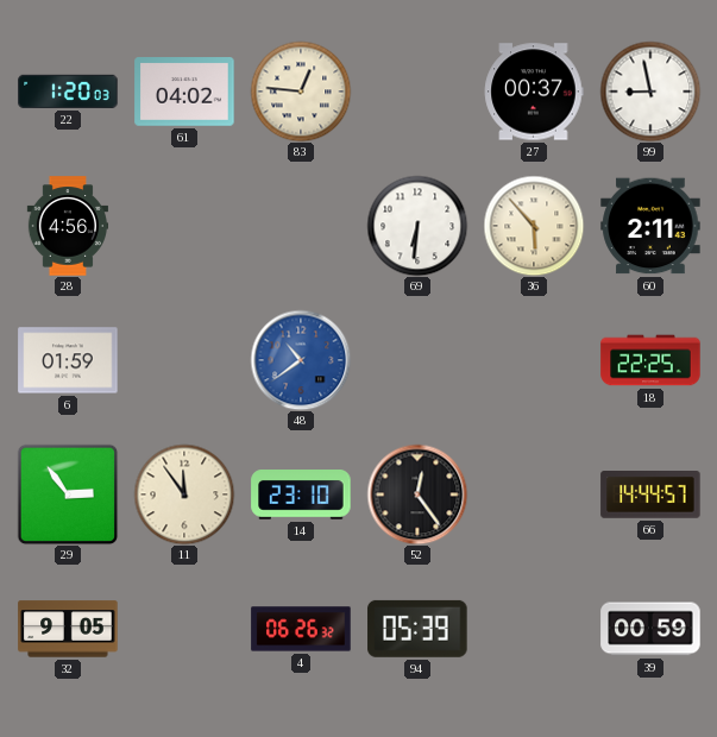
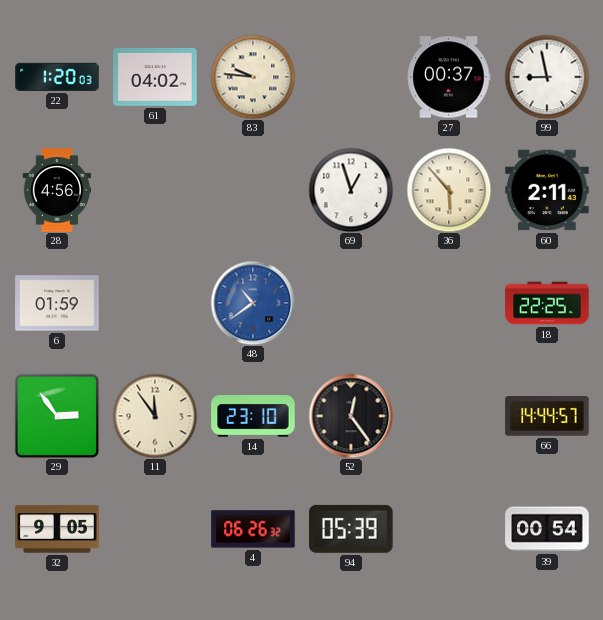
83: 12:46 -> 9:46
69: 6:31 -> 12:57
39: 00:59 -> 00:54
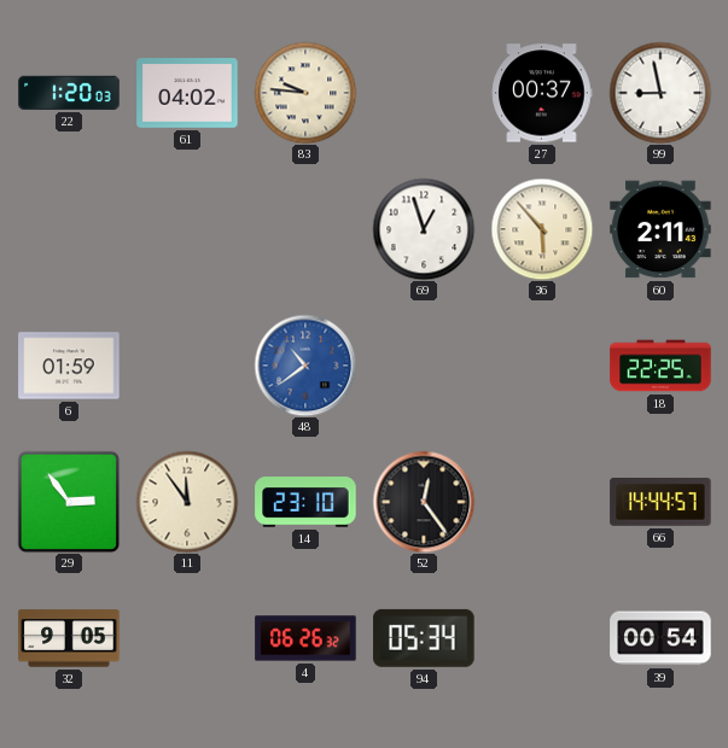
28: 4:56 -> none
94: 05:39 -> 05:34
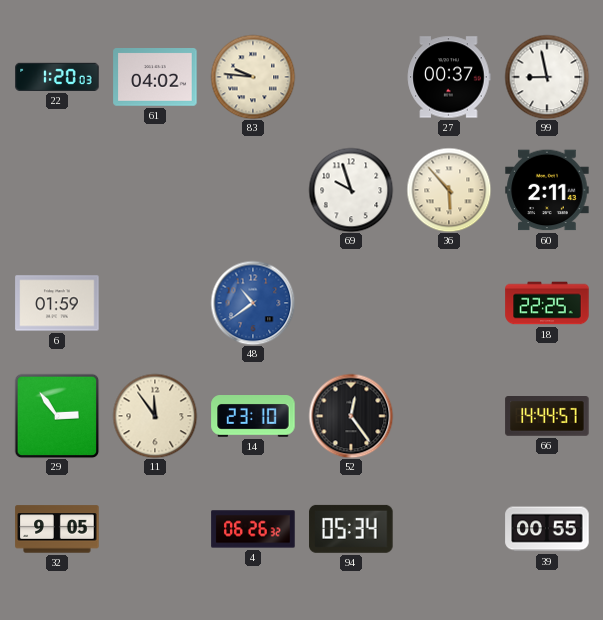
69: 12:57 -> 9:57
39: 00:54 -> 00:55
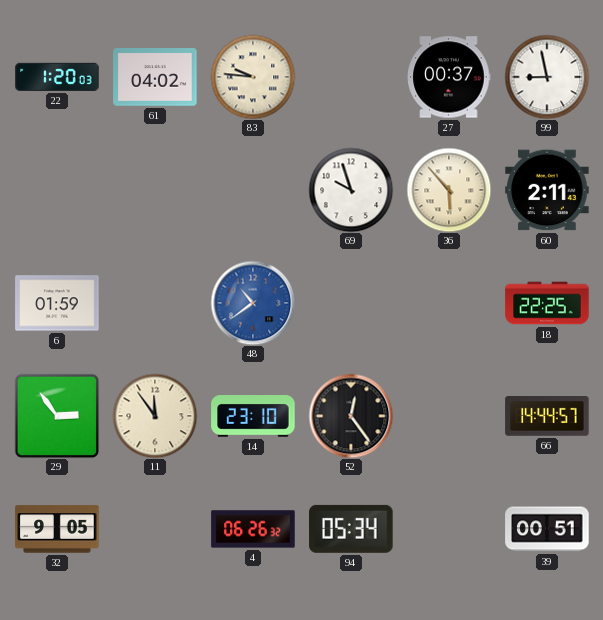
39: 00:55 -> 00:51
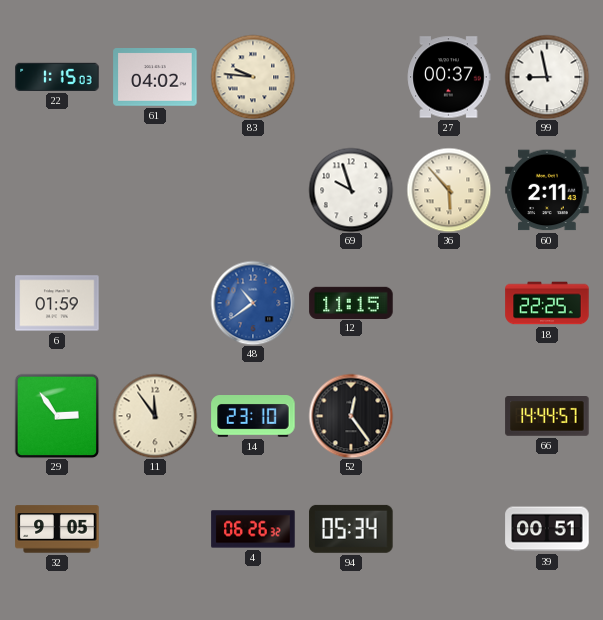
22: 1:20 -> 1:15
12: none -> 11:15
